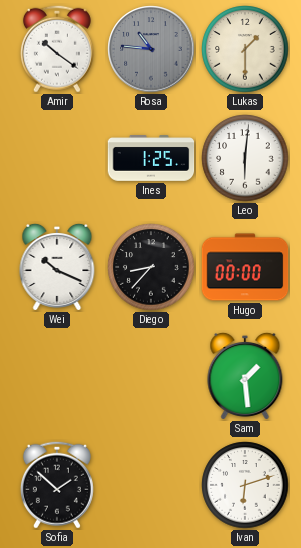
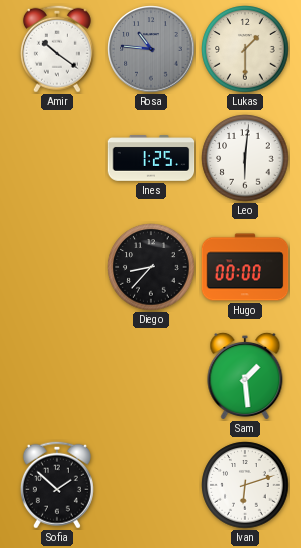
Wei: 10:19 -> none
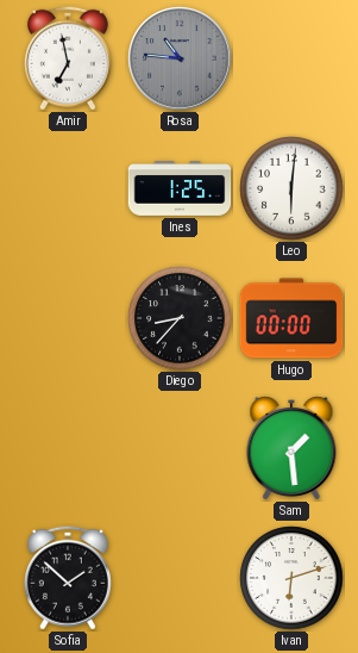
Amir: 10:21 -> 6:58
Lukas: 1:30 -> none
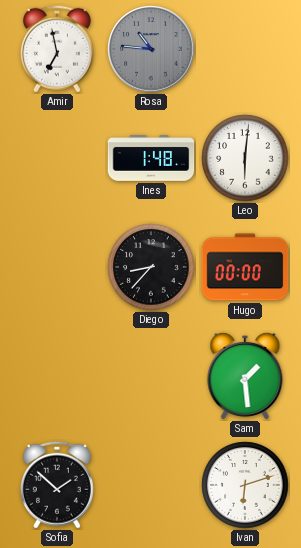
Ines: 1:25 -> 1:48
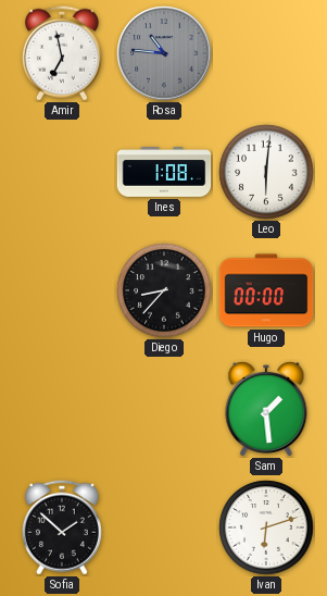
Ines: 1:48 -> 1:08
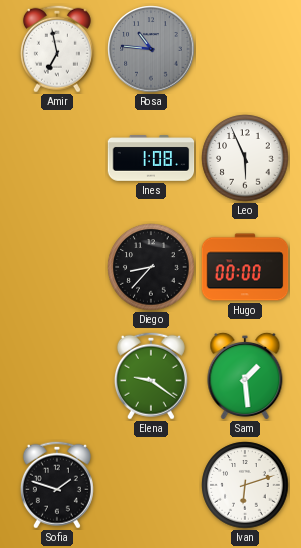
Leo: 6:01 -> 5:56
Elena: none -> 9:21
Sofia: 1:52 -> 1:48
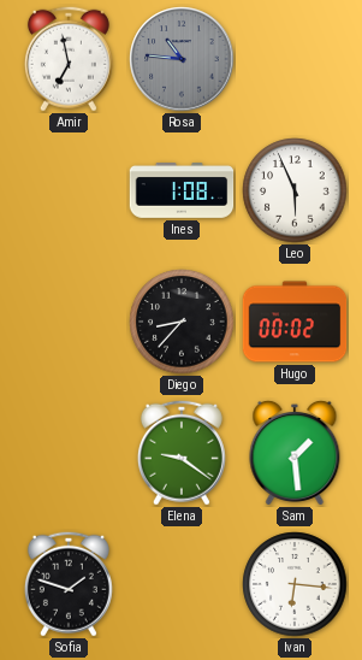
Hugo: 00:00 -> 00:02
Ivan: 6:12 -> 6:16
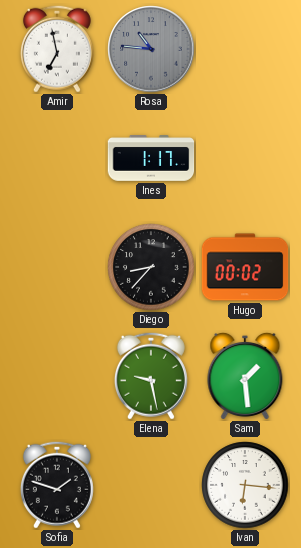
Ines: 1:08 -> 1:17
Leo: 5:56 -> none
Elena: 9:21 -> 9:28
